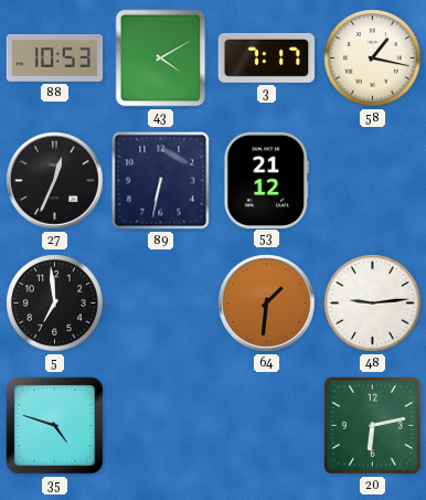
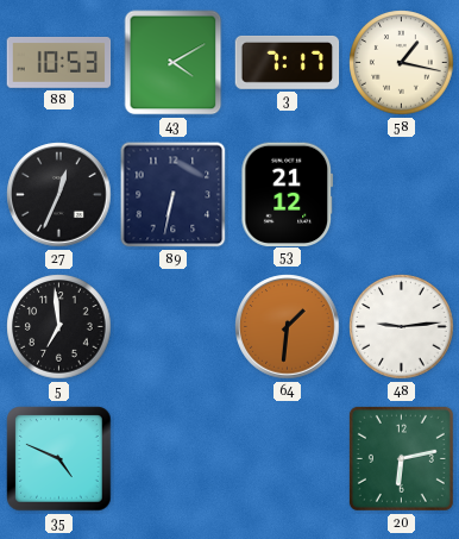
35: 4:48 -> 4:49
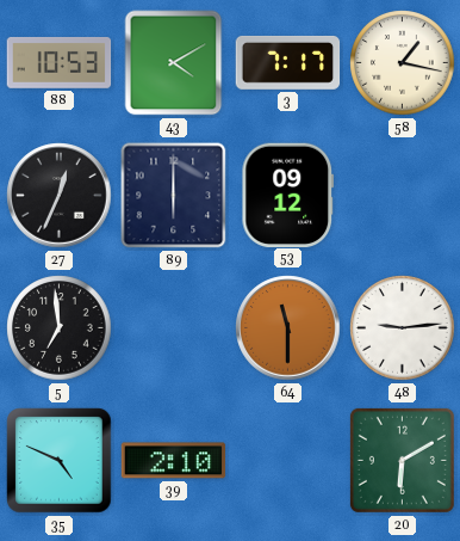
89: 6:32 -> 6:00
53: 21:12 -> 09:12
64: 1:31 -> 11:30
39: none -> 2:10
20: 6:13 -> 6:10
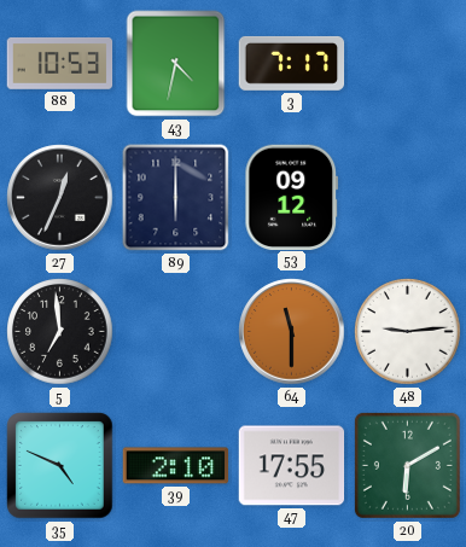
43: 4:10 -> 4:32
58: 1:17 -> none
47: none -> 17:55
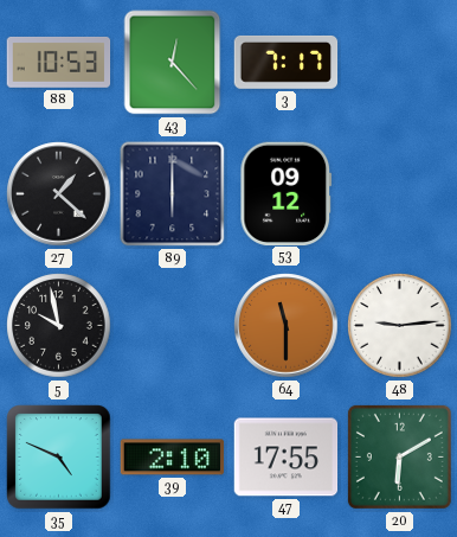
43: 4:32 -> 12:23
27: 12:34 -> 1:22
5: 6:59 -> 9:58
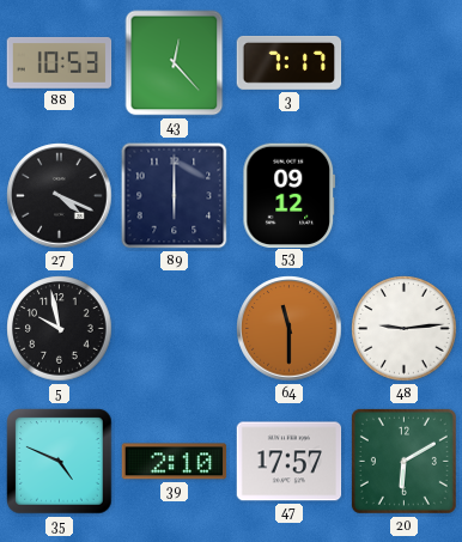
27: 1:22 -> 4:19
47: 17:55 -> 17:57
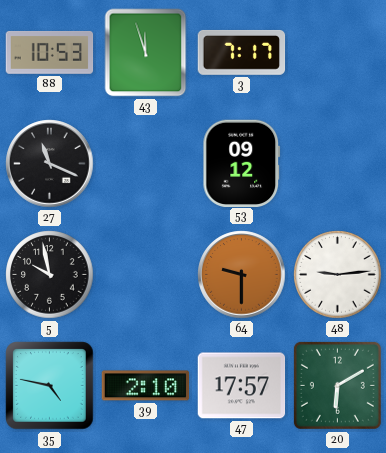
43: 12:23 -> 11:57
27: 4:19 -> 11:19
89: 6:00 -> none
64: 11:30 -> 9:30
35: 4:49 -> 4:47
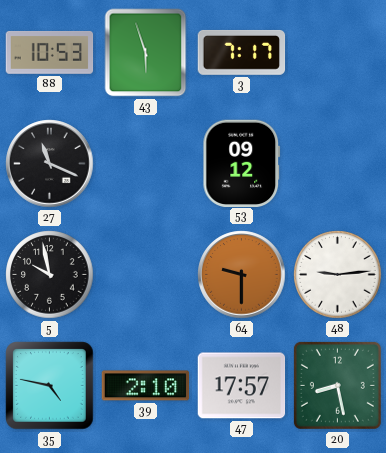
43: 11:57 -> 5:57
20: 6:10 -> 8:28
